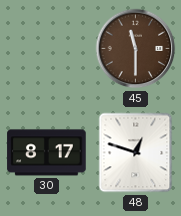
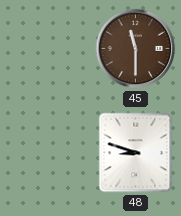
30: 8:17 -> none
48: 12:48 -> 8:48
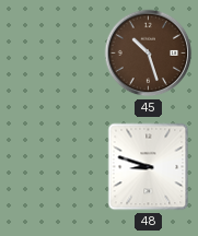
45: 11:30 -> 10:27
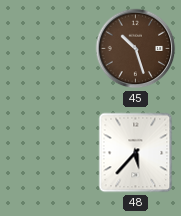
48: 8:48 -> 5:37
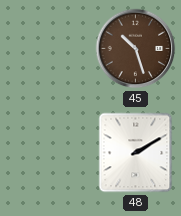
48: 5:37 -> 2:10
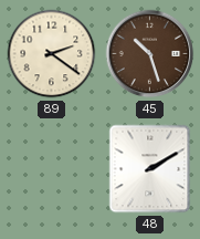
89: none -> 2:21
